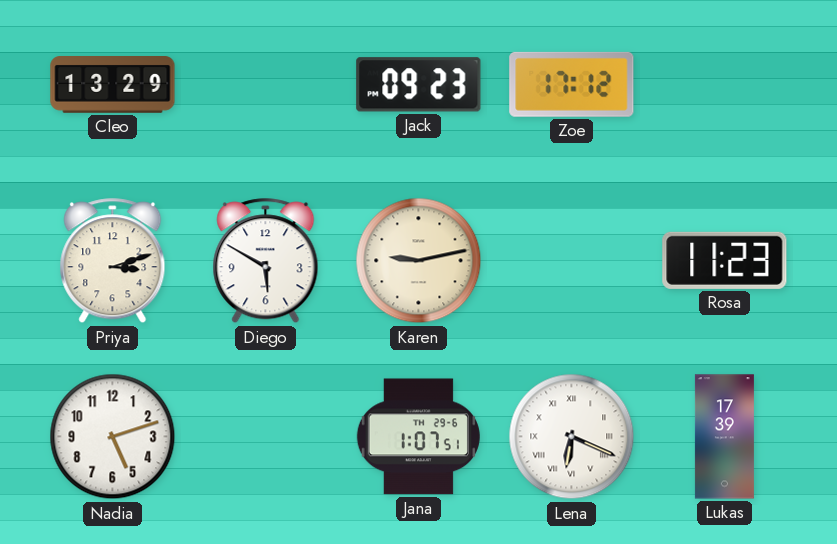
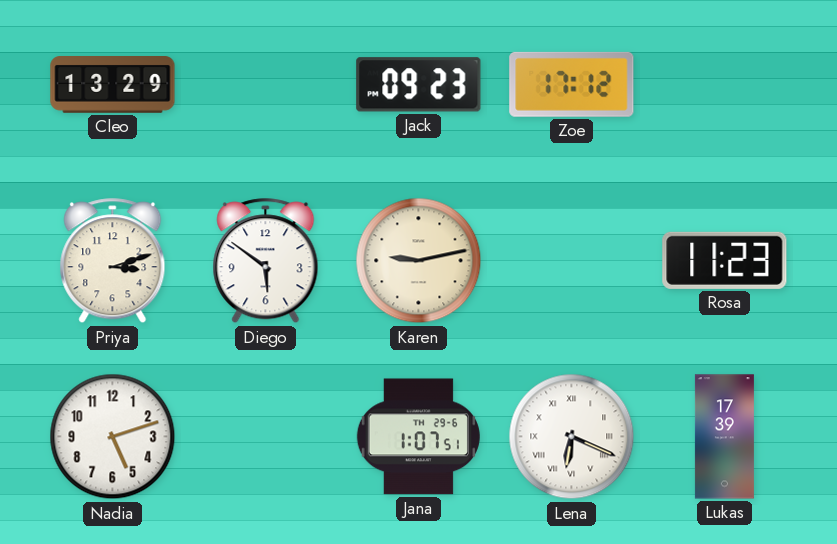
Diego: 5:50 -> 5:51
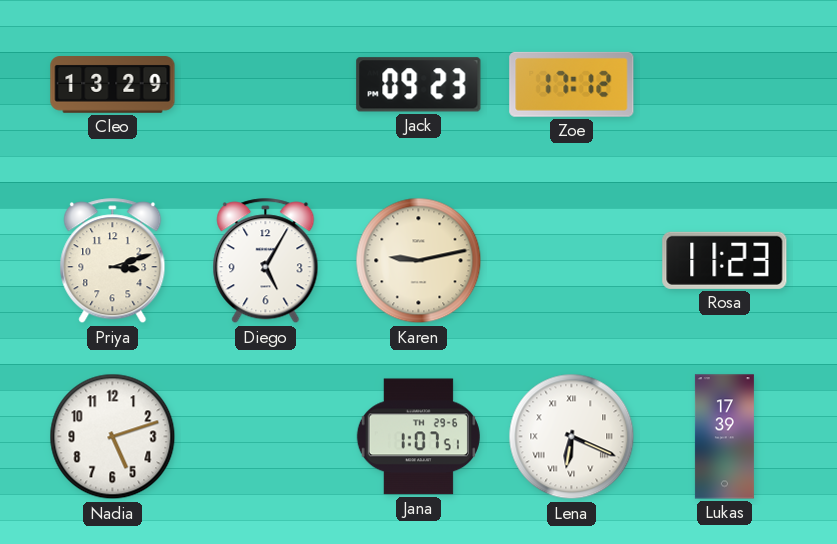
Diego: 5:51 -> 5:05
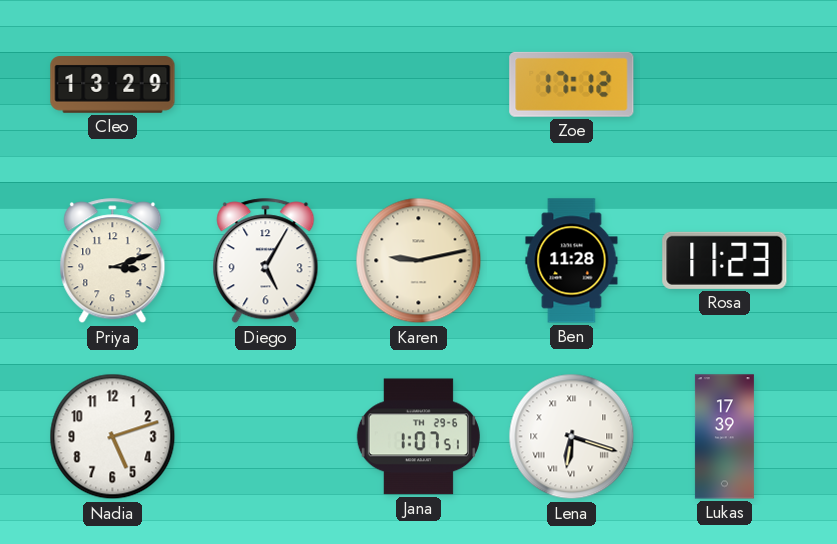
Jack: 09:23 -> none
Ben: none -> 11:28
Lena: 6:19 -> 6:18
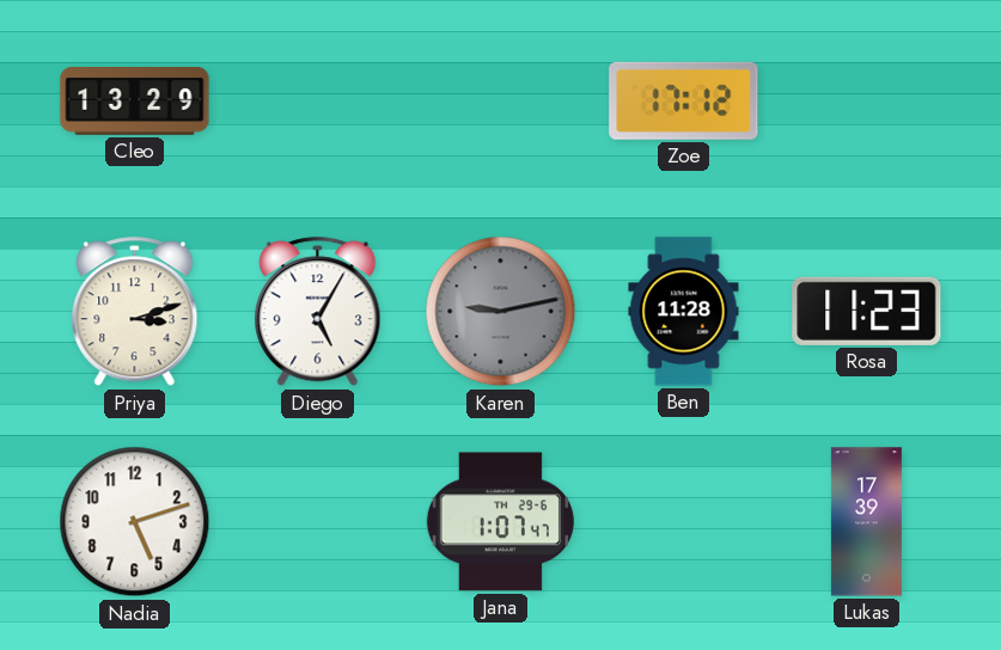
Karen dial: cream -> grey
Jana: 1:07:51 -> 1:07:47
Lena: 6:18 -> none
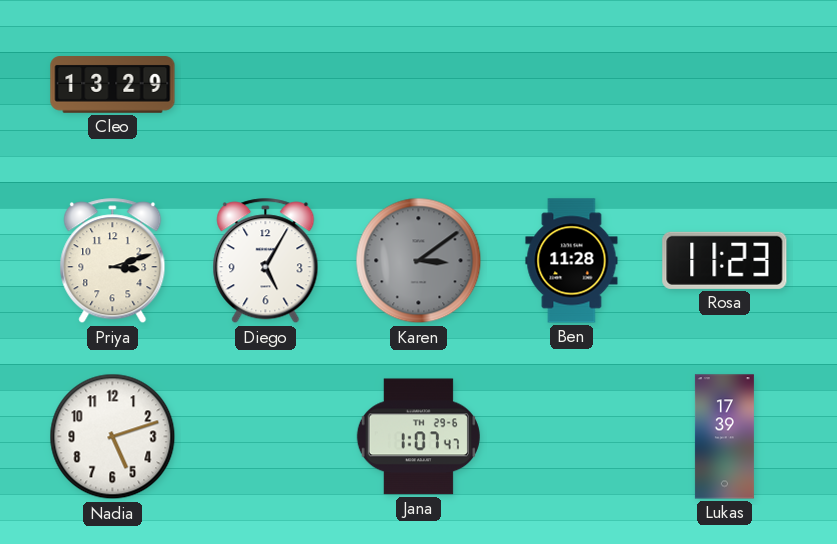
Zoe: 17:12 -> none
Karen: 9:13 -> 3:09
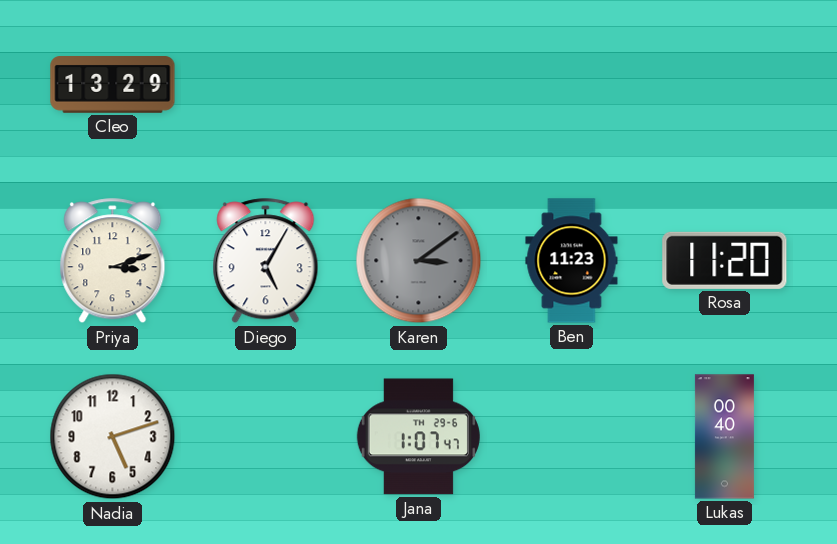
Ben: 11:28 -> 11:23
Rosa: 11:23 -> 11:20
Lukas: 17:39 -> 00:40
